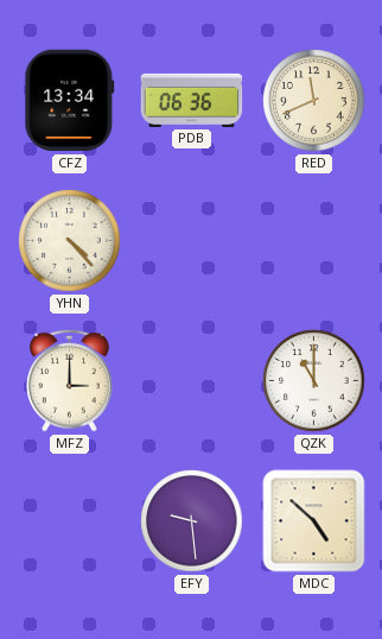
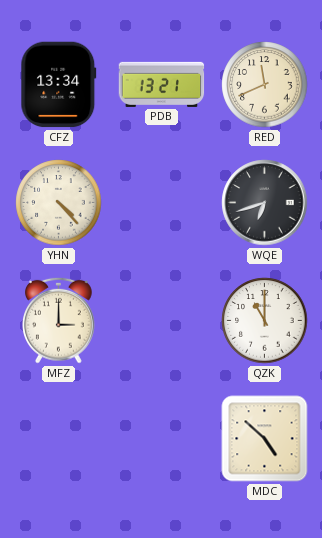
PDB: 06:36 -> 13:21
WQE: none -> 6:42
EFY: 9:29 -> none
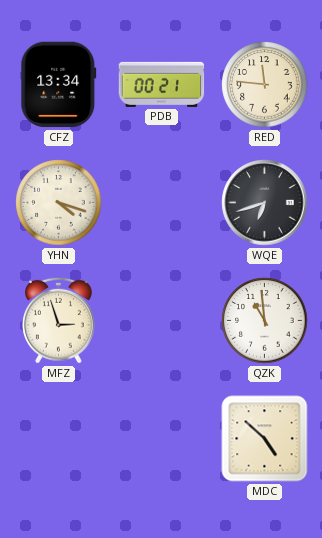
PDB: 13:21 -> 00:21
RED: 11:41 -> 11:46
YHN: 4:23 -> 4:18
MFZ: 3:00 -> 2:57
QZK: 11:00 -> 10:59
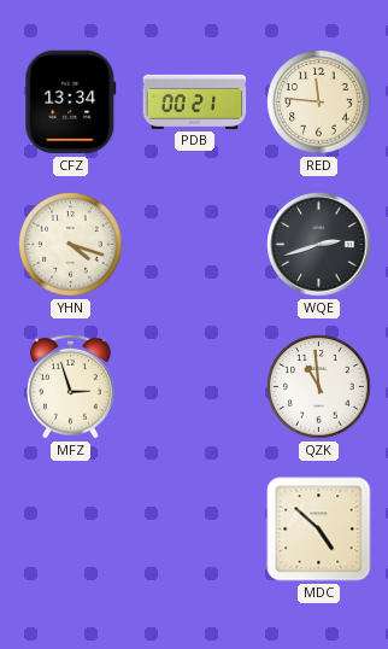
WQE: 6:42 -> 2:42
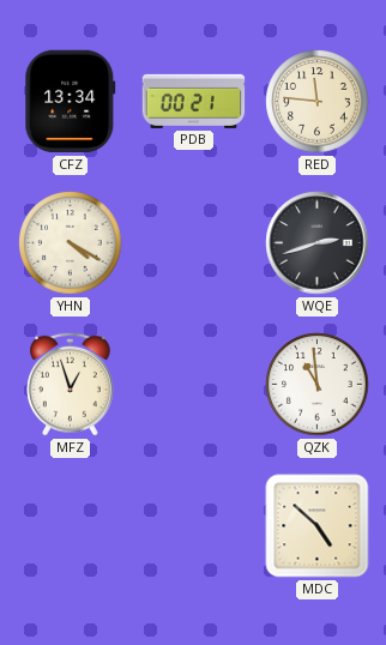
YHN: 4:18 -> 4:20
MFZ: 2:57 -> 12:57
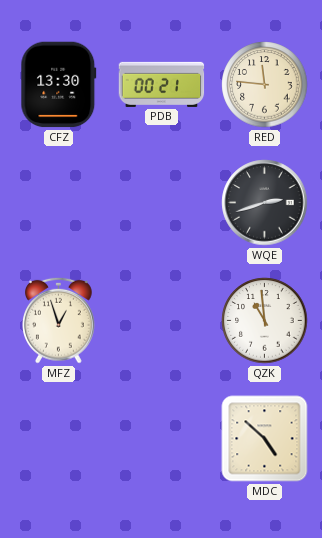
CFZ: 13:34 -> 13:30
YHN: 4:20 -> none
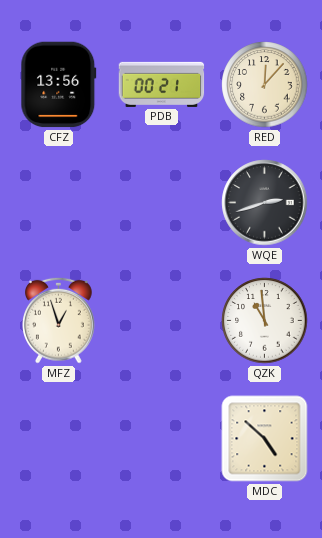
CFZ: 13:30 -> 13:56
RED: 11:46 -> 12:07
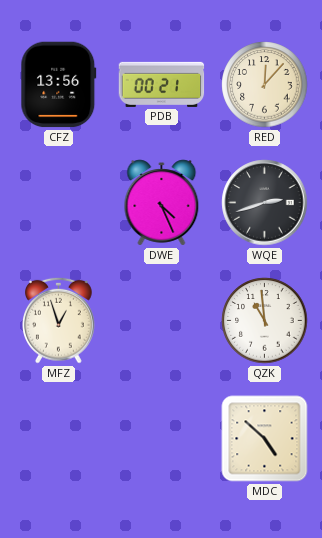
DWE: none -> 4:26
